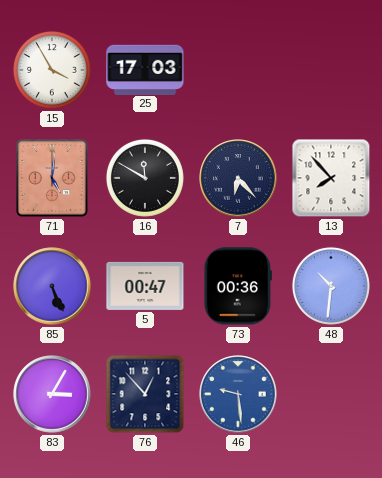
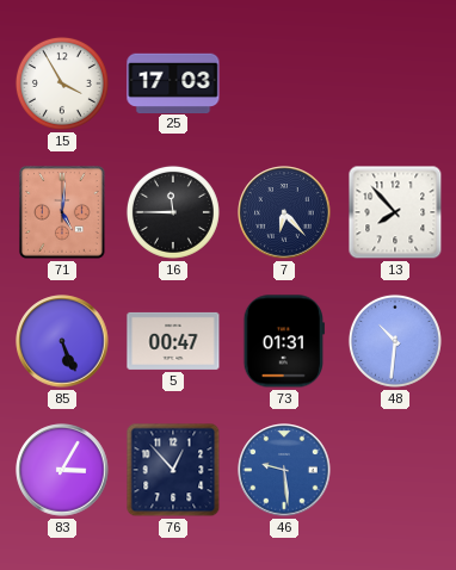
16: 11:50 -> 11:45
73: 00:36 -> 01:31
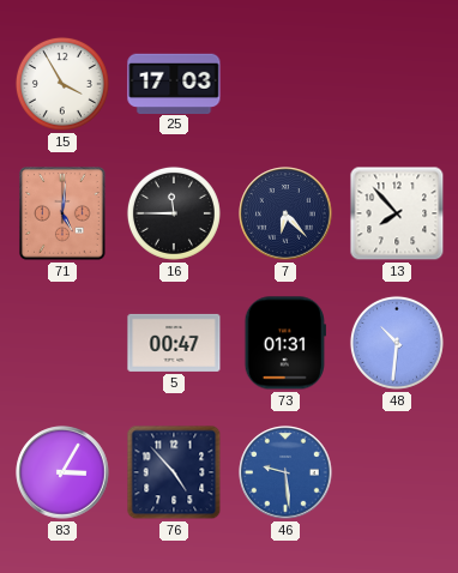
85: 5:26 -> none
76: 12:53 -> 4:53
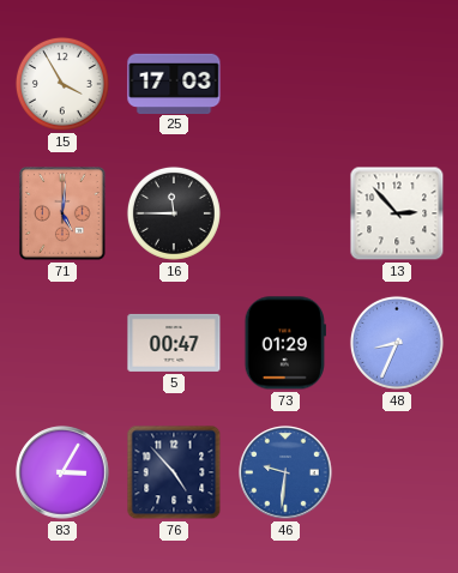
7: 6:23 -> none
13: 7:53 -> 2:53
73: 01:31 -> 01:29
48: 10:31 -> 8:34
46: 9:29 -> 9:31
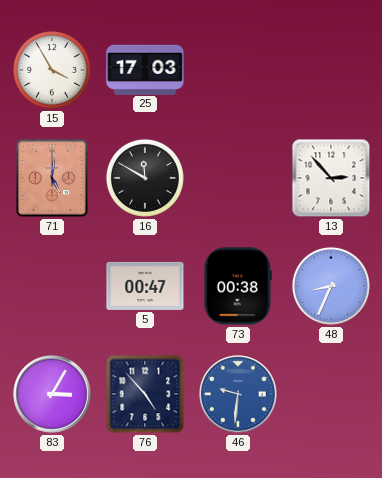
16: 11:45 -> 11:50
73: 01:29 -> 00:38
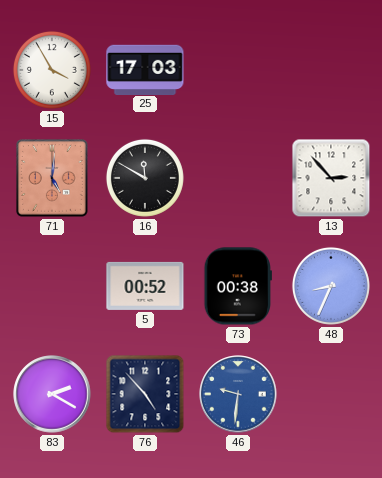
5: 00:47 -> 00:52
83: 3:05 -> 2:20
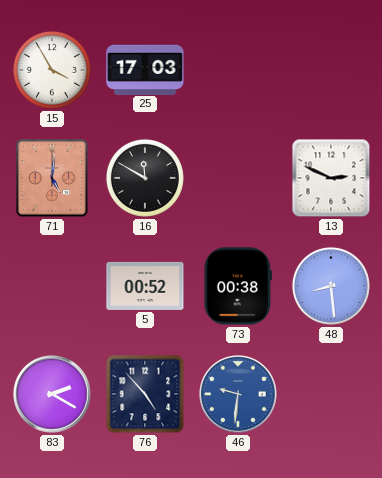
13: 2:53 -> 2:49
48: 8:34 -> 8:29
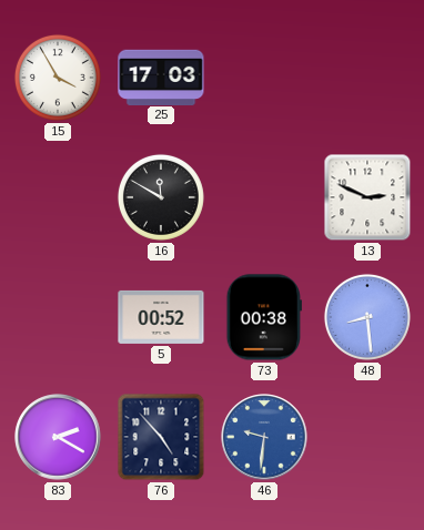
71: 5:01 -> none
